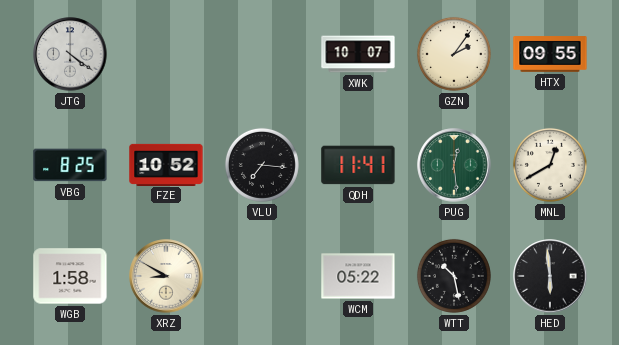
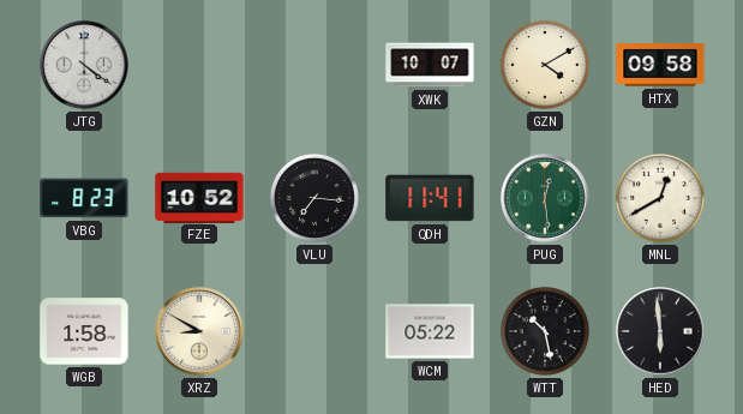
GZN: 2:06 -> 4:10
HTX: 09:55 -> 09:58
VBG: 8:25 -> 8:23
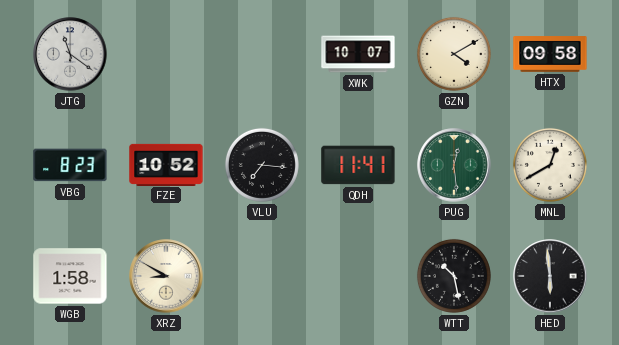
JTG: 4:21 -> 11:21
WCM: 05:22 -> none
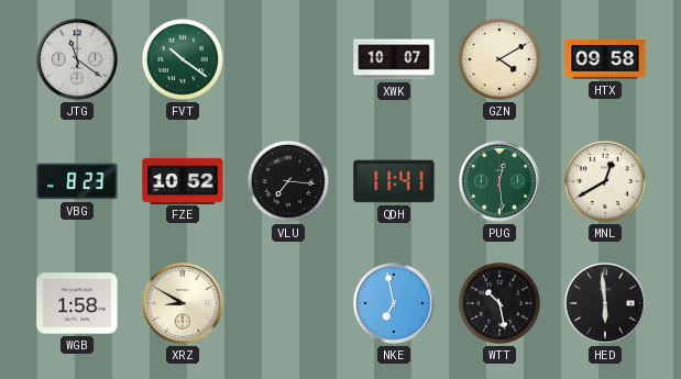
FVT: none -> 10:21
NKE: none -> 6:58
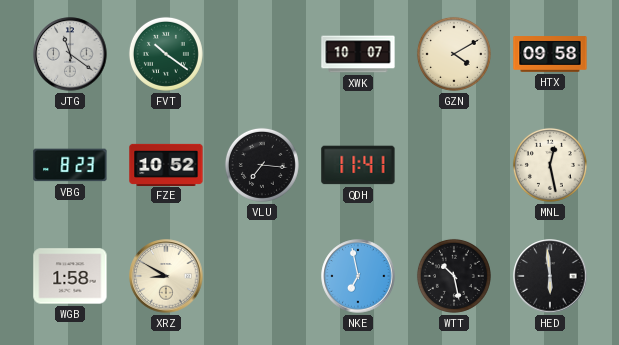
PUG: 12:29 -> none
MNL: 12:40 -> 12:28
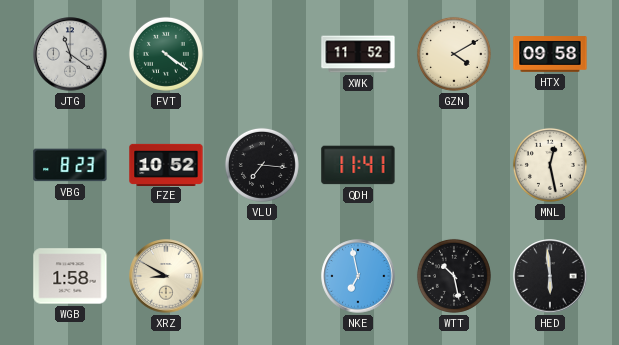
FVT: 10:21 -> 4:21
XWK: 10:07 -> 11:52
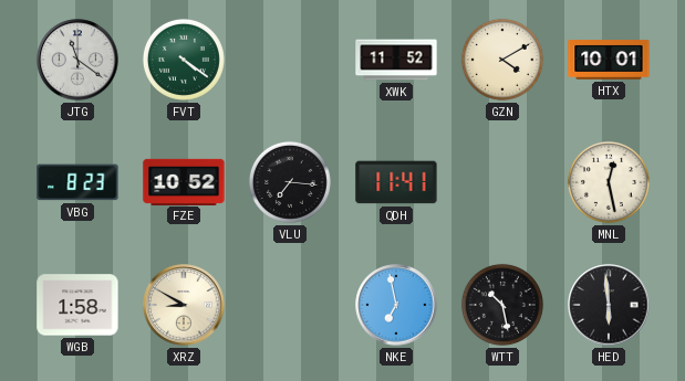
HTX: 09:58 -> 10:01
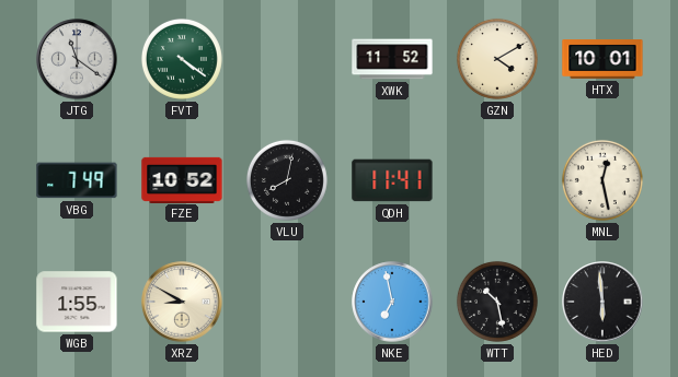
VBG: 8:23 -> 7:49
VLU: 7:16 -> 8:02
WGB: 1:58 -> 1:55
